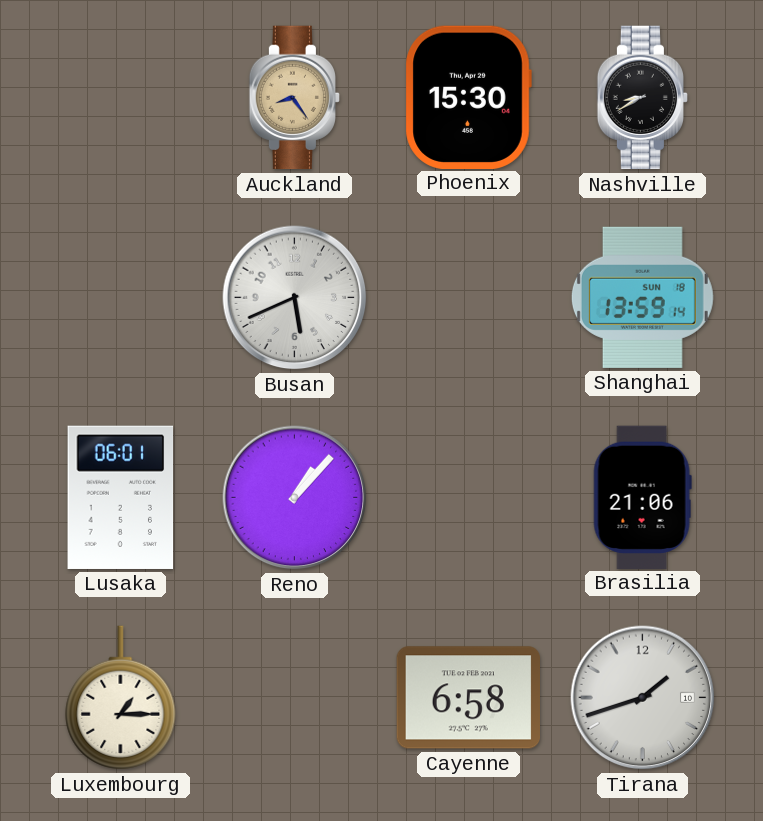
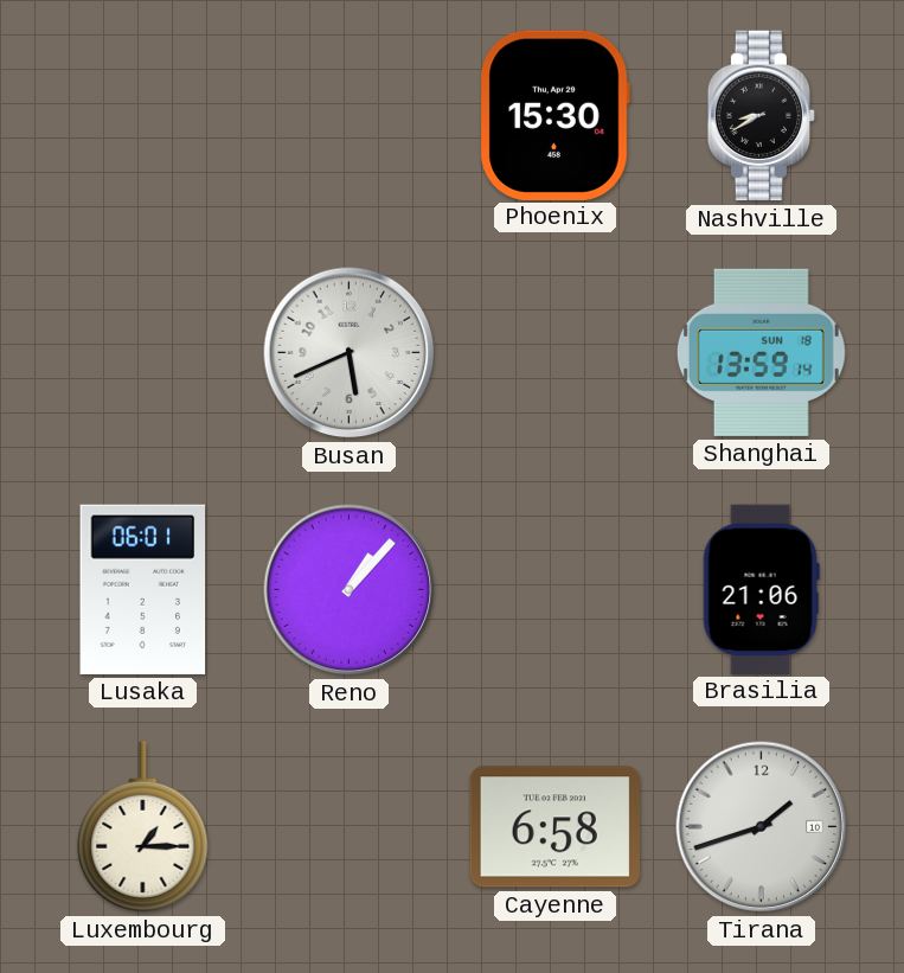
Auckland: 8:24 -> none
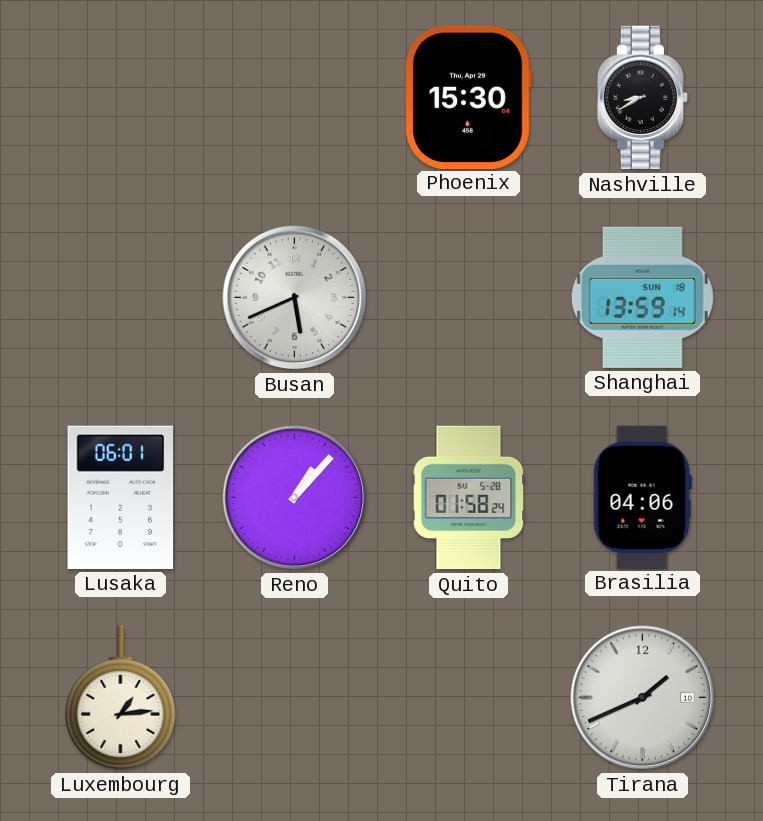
Quito: none -> 01:58
Brasilia: 21:06 -> 04:06
Luxembourg: 1:15 -> 1:14
Cayenne: 6:58 -> none
Tirana: 1:42 -> 1:41
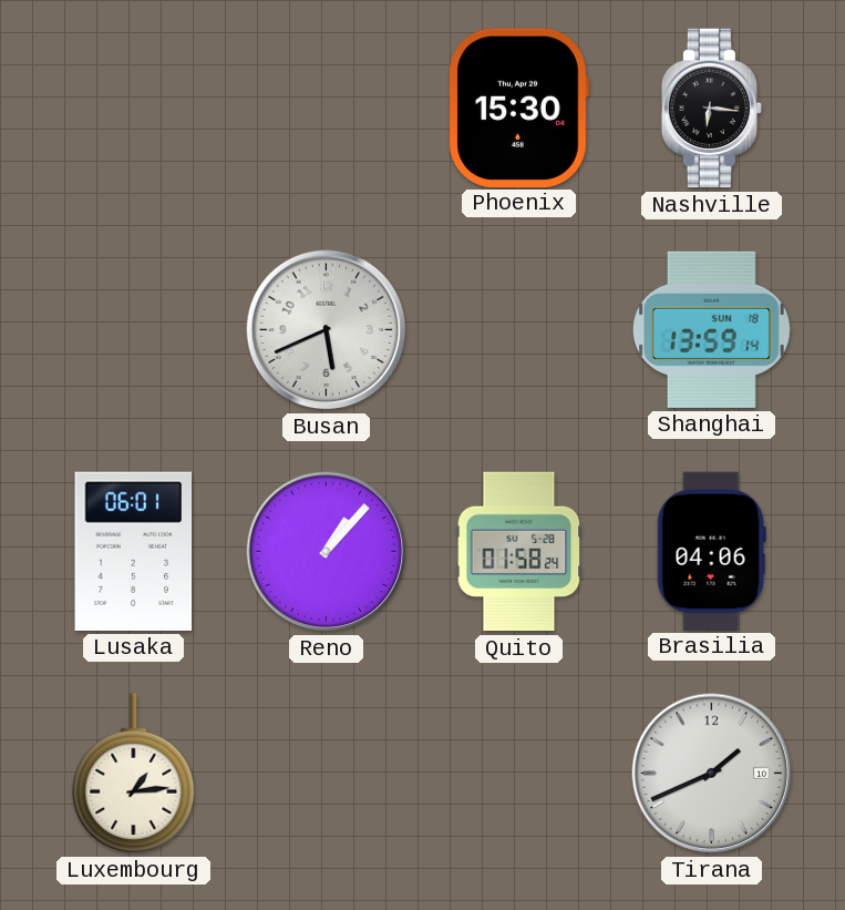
Nashville: 8:40 -> 6:16
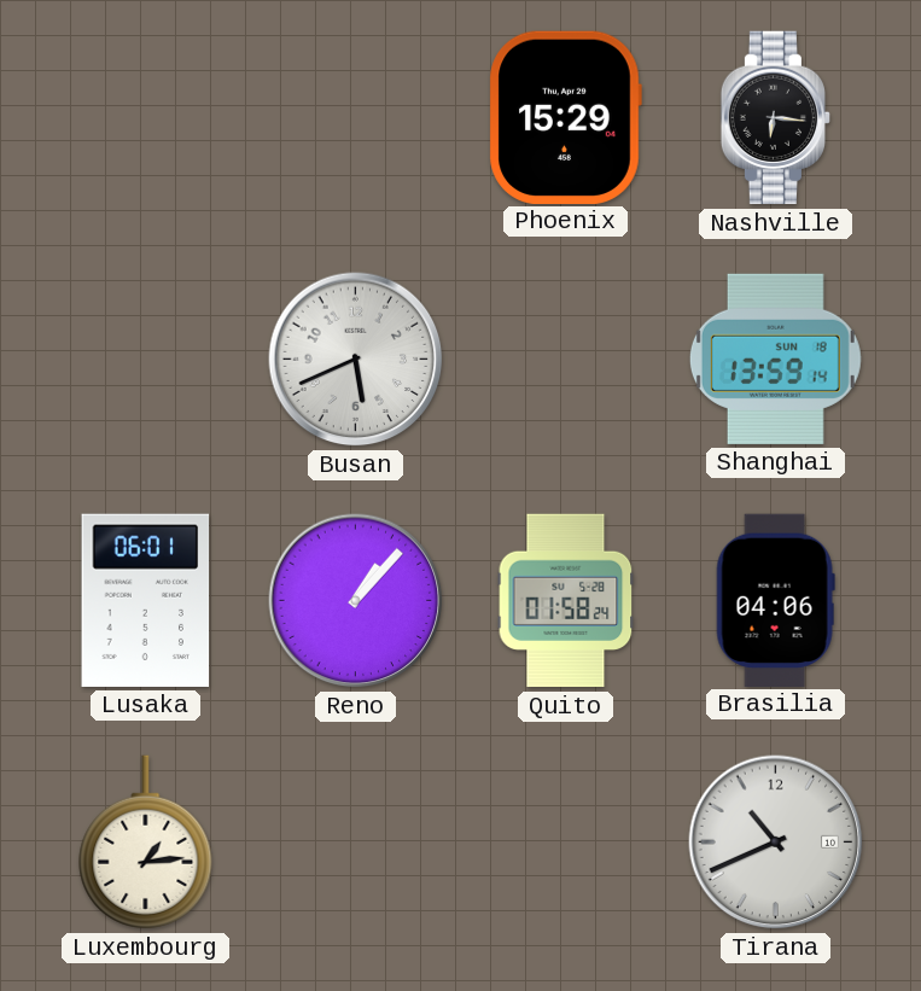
Phoenix: 15:30 -> 15:29
Tirana: 1:41 -> 10:41
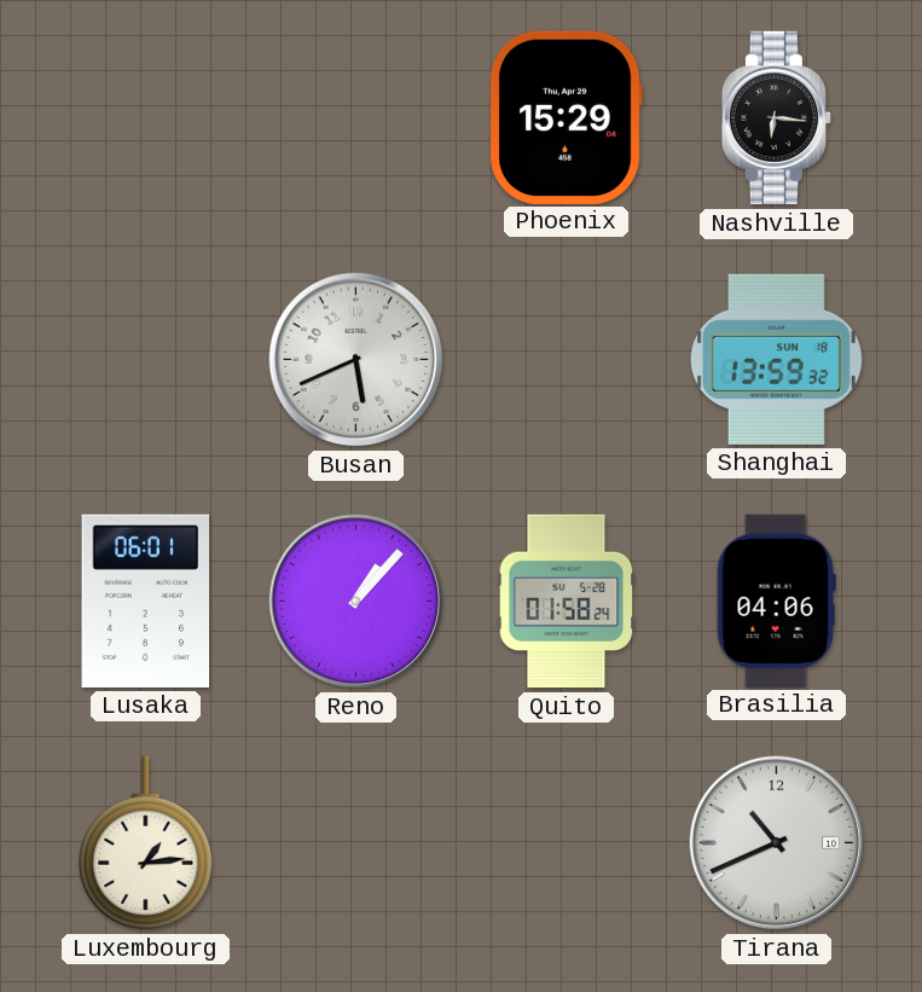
Shanghai: 13:59:14 -> 13:59:32
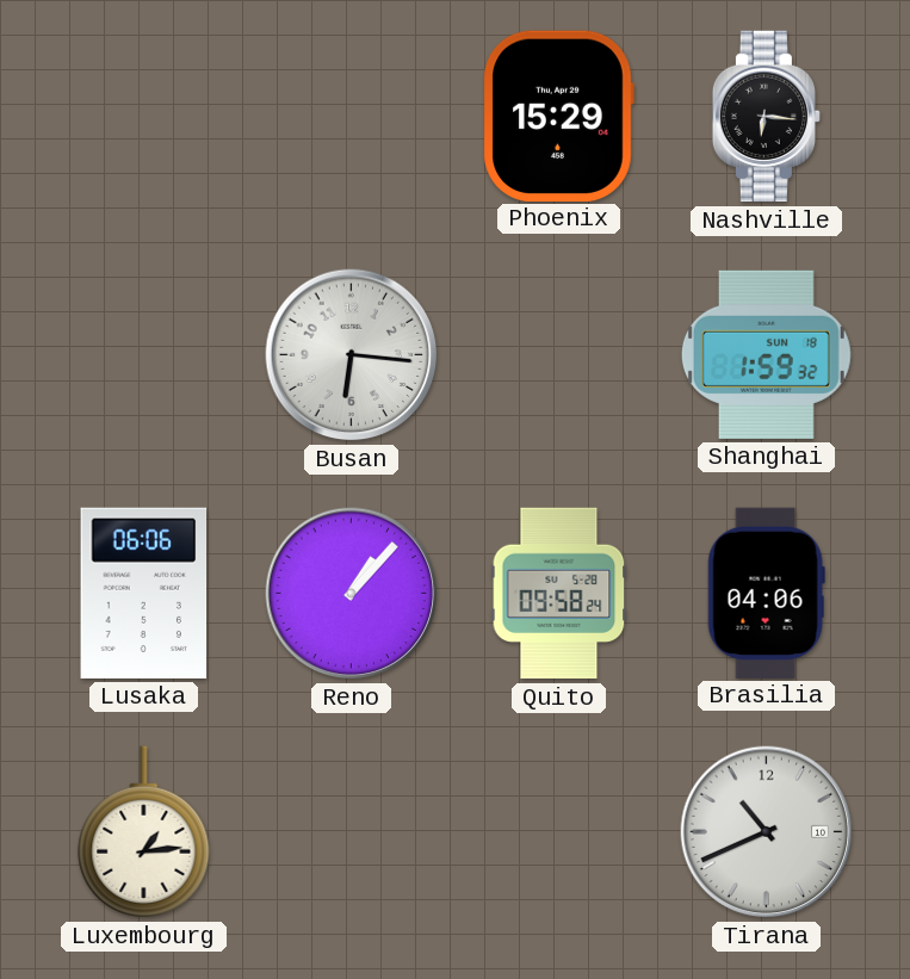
Busan: 5:41 -> 6:16
Shanghai: 13:59 -> 1:59
Lusaka: 06:01 -> 06:06
Quito: 01:58 -> 09:58
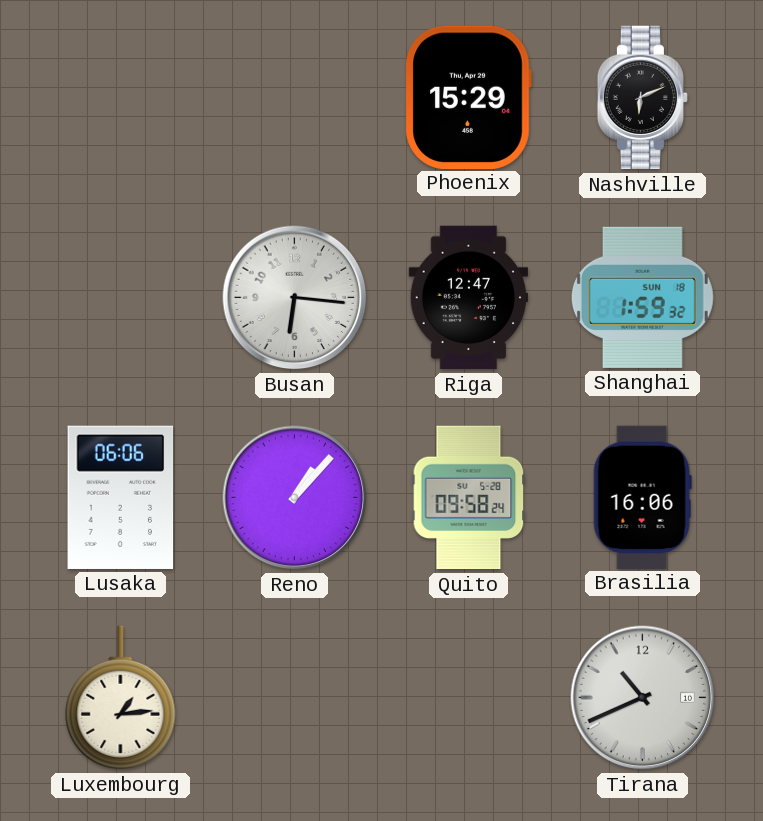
Nashville: 6:16 -> 6:11
Riga: none -> 12:47
Brasilia: 04:06 -> 16:06
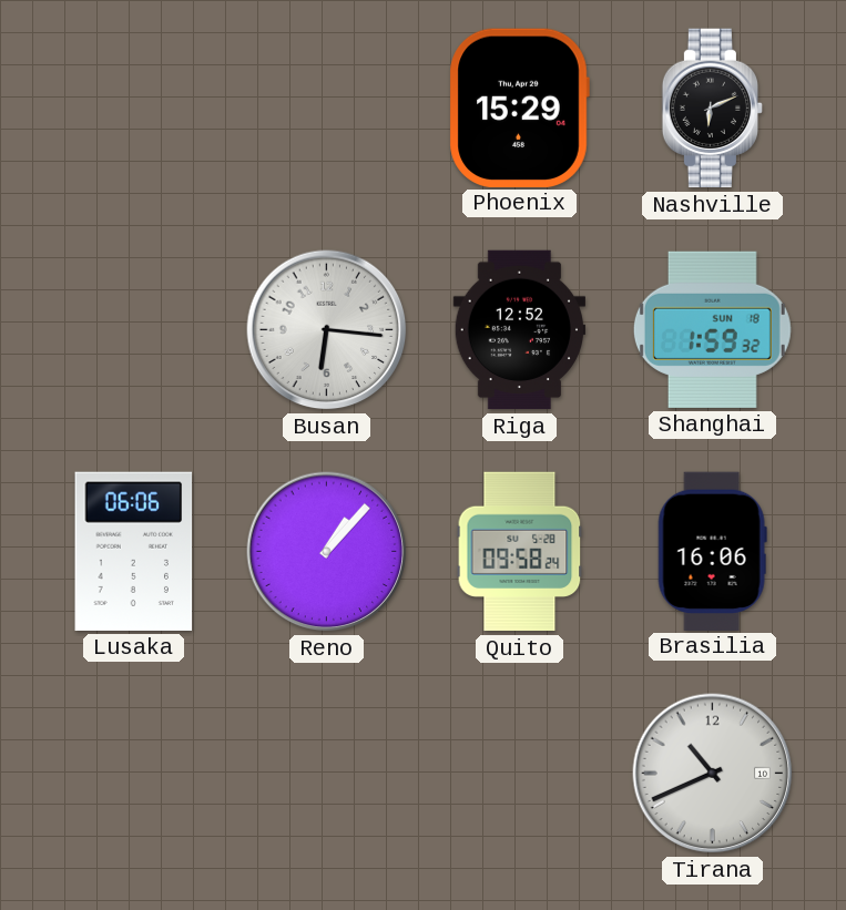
Riga: 12:47 -> 12:52
Luxembourg: 1:14 -> none
